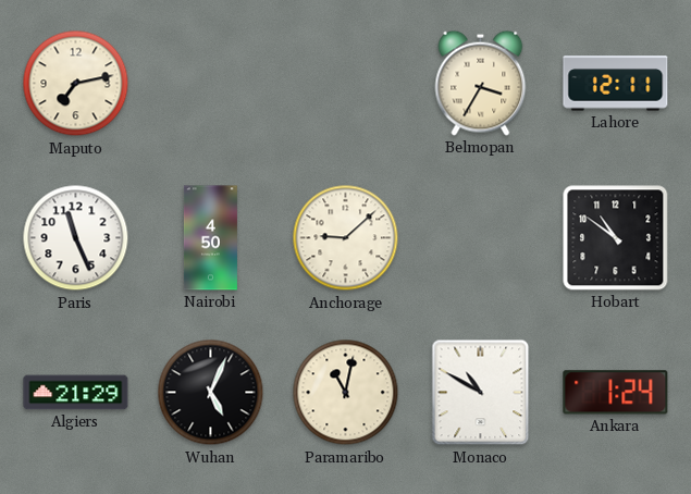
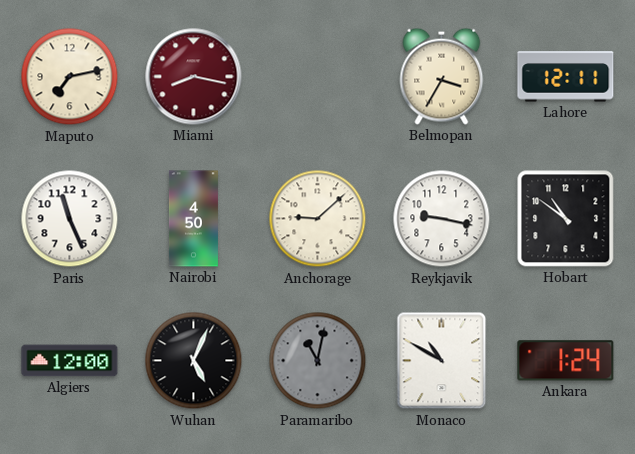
Miami: none -> 8:17
Reykjavik: none -> 9:17
Algiers: 21:29 -> 12:00
Paramaribo dial: cream -> grey
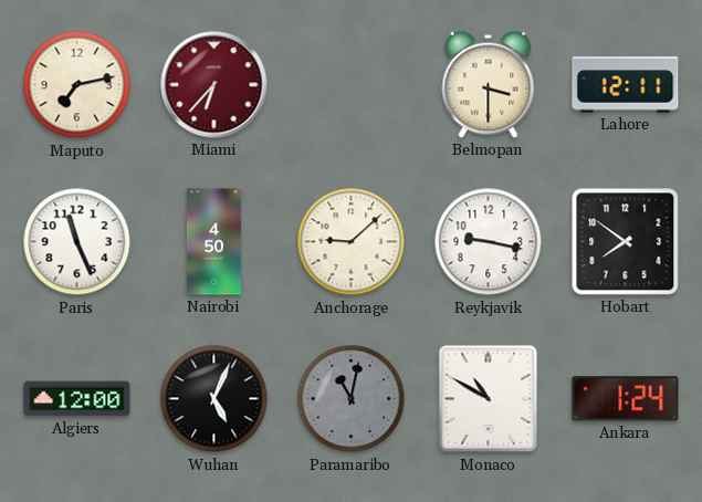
Miami: 8:17 -> 6:37
Belmopan: 3:35 -> 3:30
Hobart: 10:51 -> 7:51
